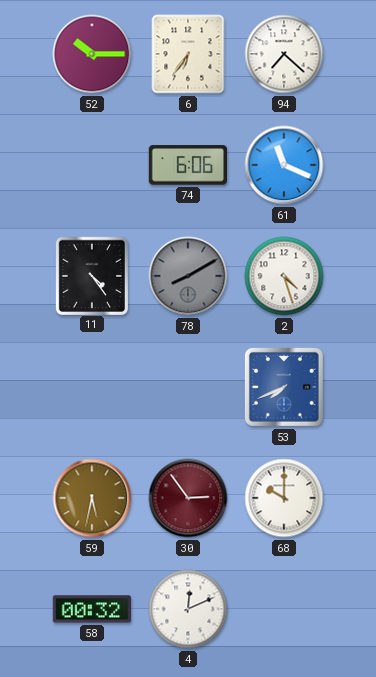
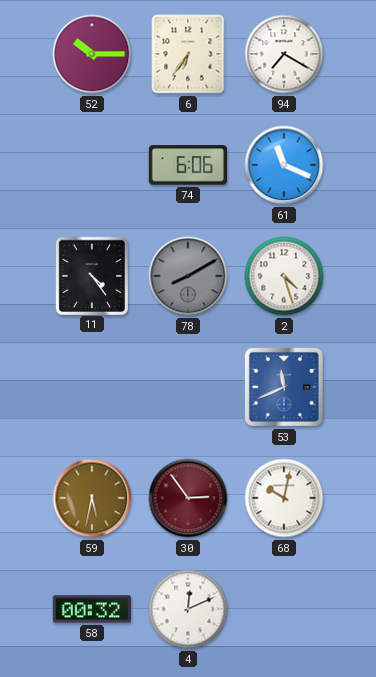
94: 7:22 -> 7:20
53: 7:41 -> 11:41
68: 10:00 -> 10:02
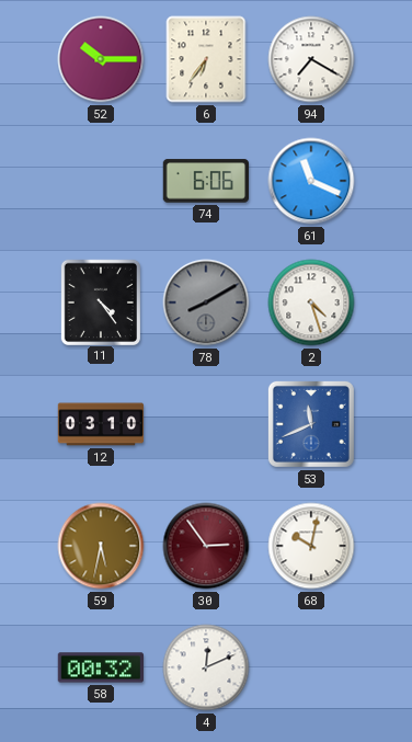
12: none -> 03:10
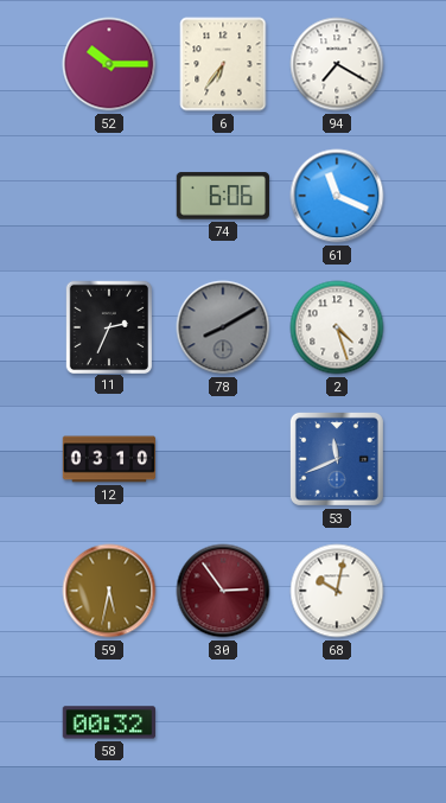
11: 4:24 -> 2:34
4: 12:11 -> none
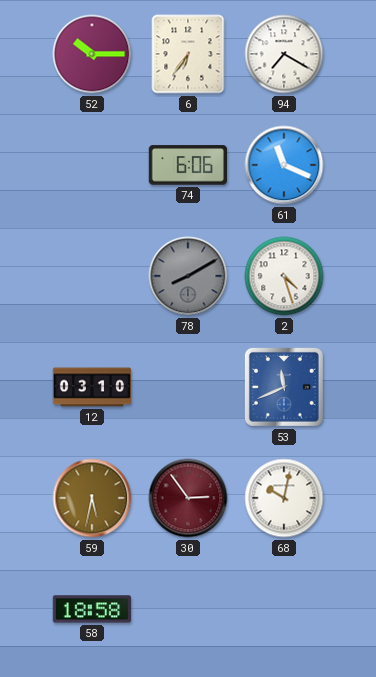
11: 2:34 -> none
58: 00:32 -> 18:58
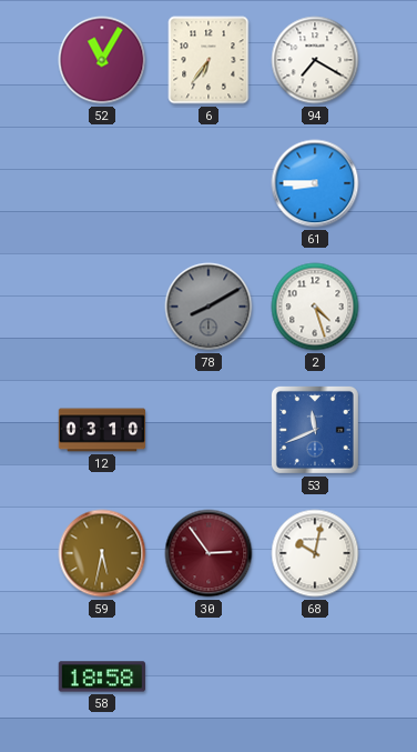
52: 10:15 -> 11:05
74: 6:06 -> none
61: 11:19 -> 8:45
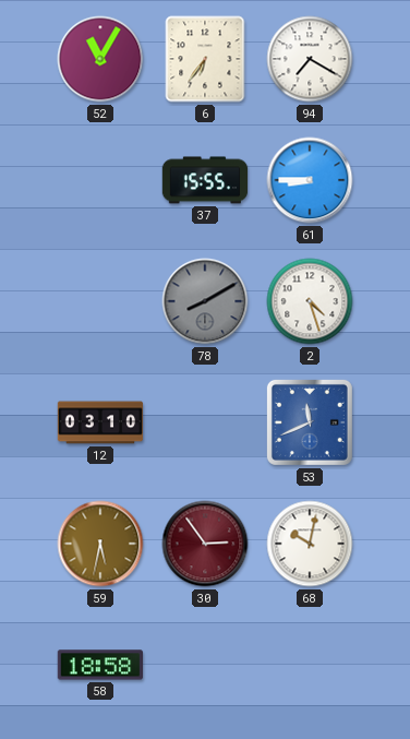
37: none -> 15:55
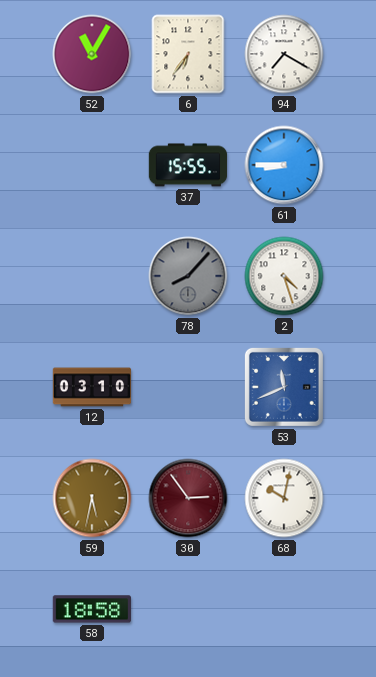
78: 8:10 -> 8:07
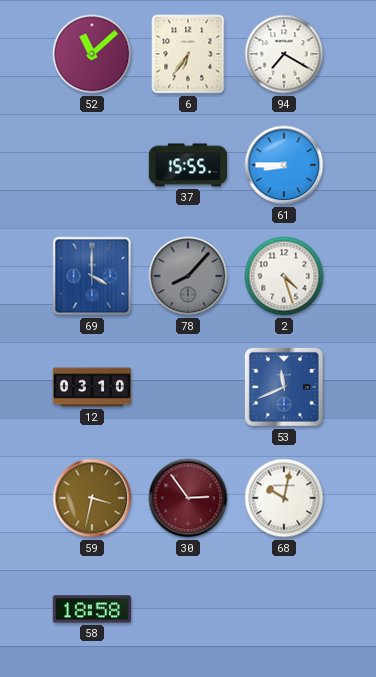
52: 11:05 -> 11:08
69: none -> 4:00
59: 5:32 -> 3:32
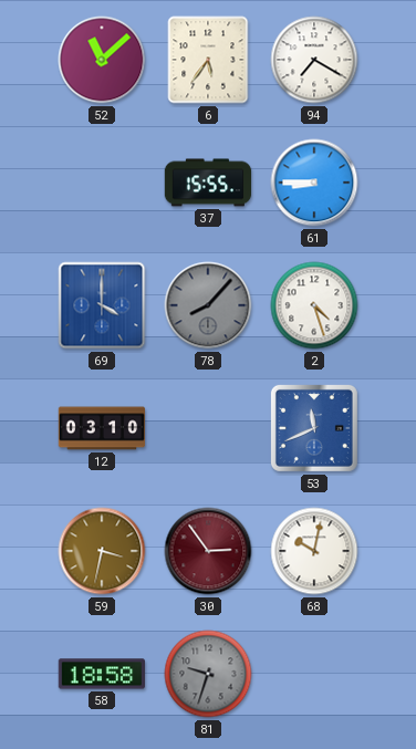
6: 6:36 -> 5:36
81: none -> 9:33
